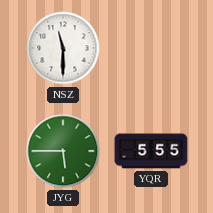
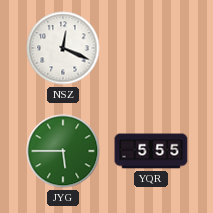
NSZ: 11:30 -> 12:19
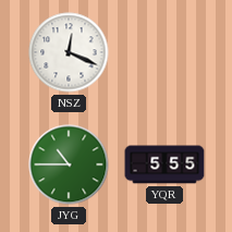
JYG: 5:45 -> 10:45
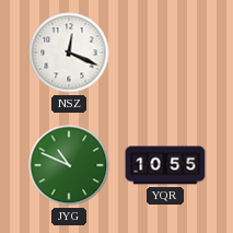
JYG: 10:45 -> 10:49
YQR: 5:55 -> 10:55
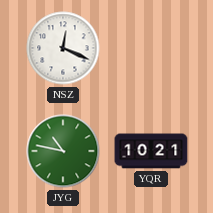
JYG: 10:49 -> 10:47
YQR: 10:55 -> 10:21
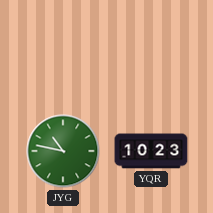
NSZ: 12:19 -> none
YQR: 10:21 -> 10:23
